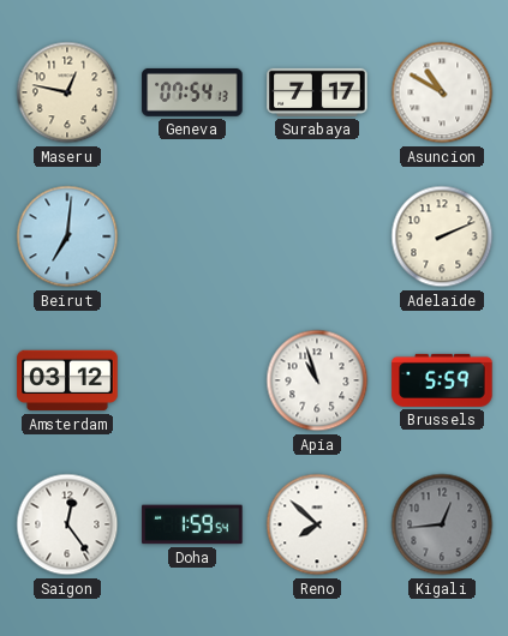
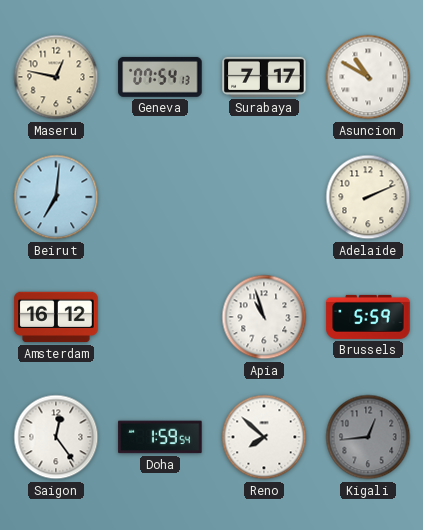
Amsterdam: 03:12 -> 16:12
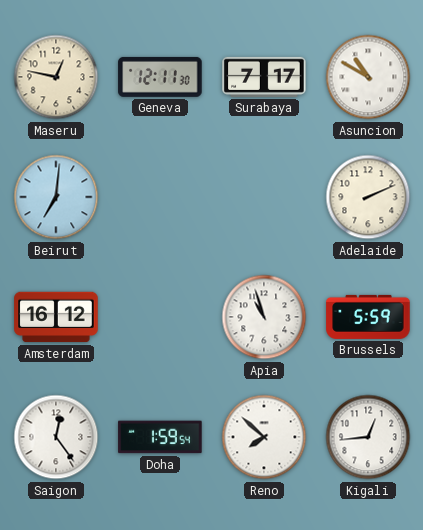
Geneva: 07:54 -> 12:11
Kigali dial: grey -> white
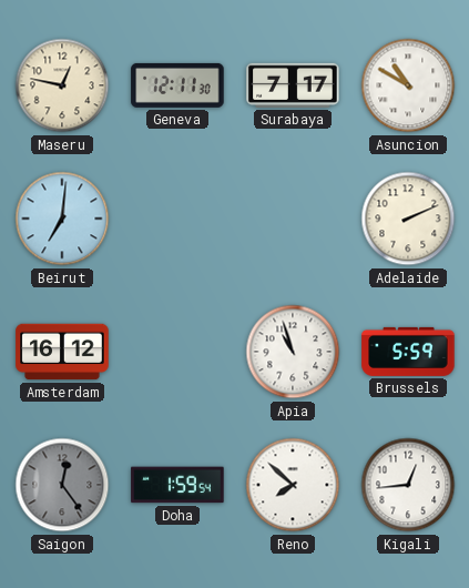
Saigon dial: white -> grey
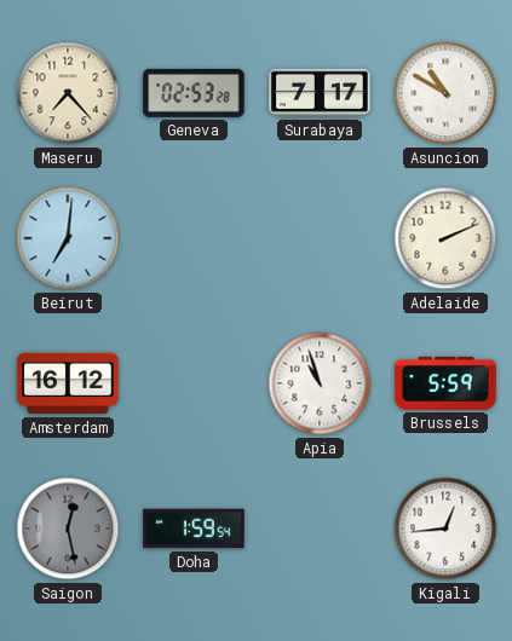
Maseru: 12:47 -> 7:23
Geneva: 12:11 -> 02:53
Saigon: 12:24 -> 12:28
Reno: 7:52 -> none
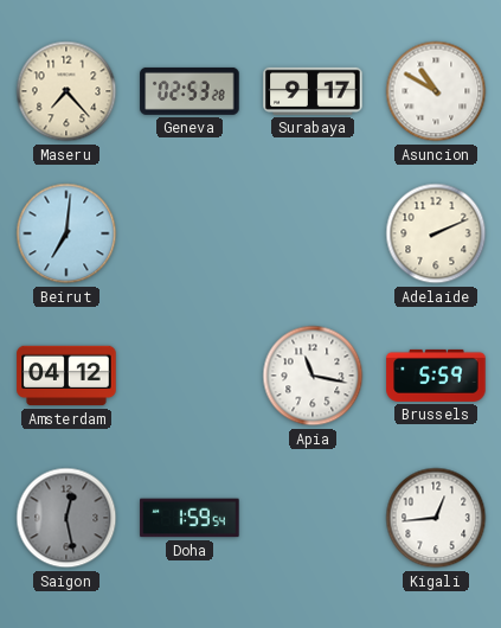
Surabaya: 7:17 -> 9:17
Amsterdam: 16:12 -> 04:12
Apia: 10:57 -> 11:17
